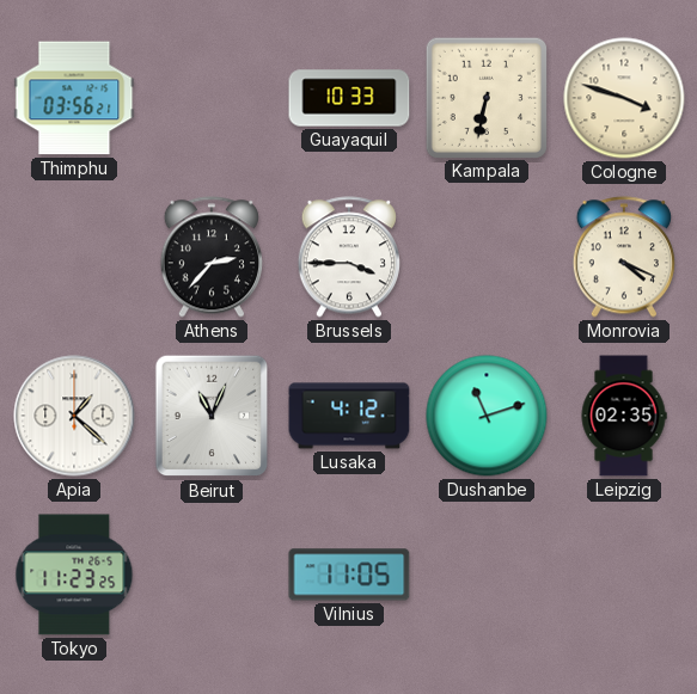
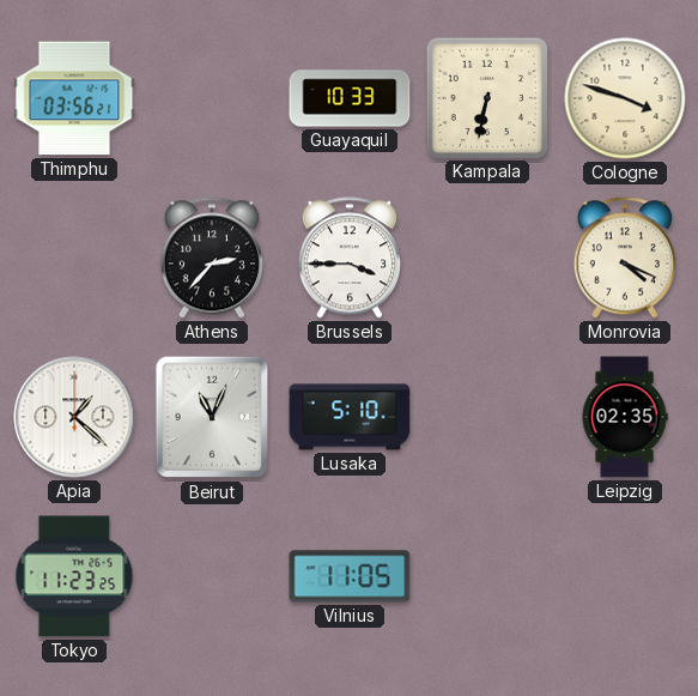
Lusaka: 4:12 -> 5:10
Dushanbe: 11:12 -> none
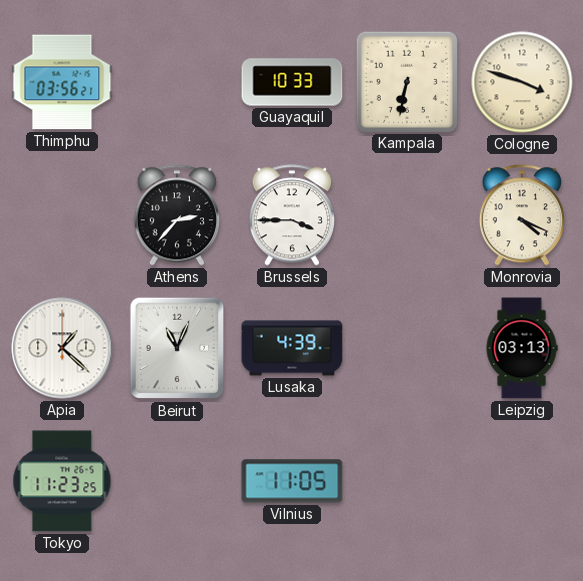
Lusaka: 5:10 -> 4:39
Leipzig: 02:35 -> 03:13
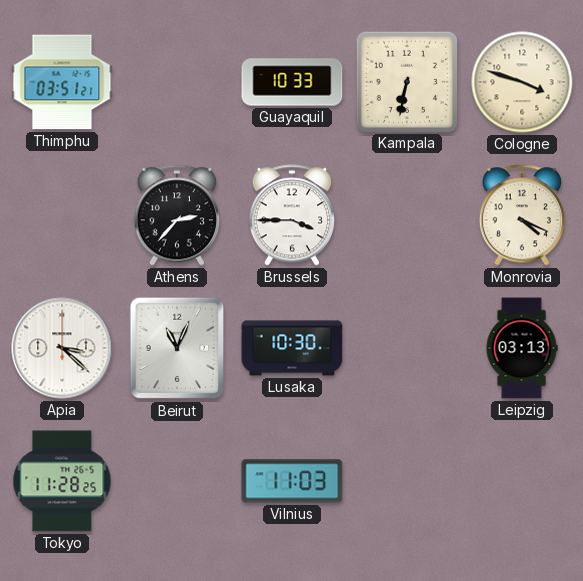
Thimphu: 03:56 -> 03:51
Apia: 1:22 -> 3:22
Lusaka: 4:39 -> 10:30
Tokyo: 11:23 -> 11:28
Vilnius: 11:05 -> 11:03
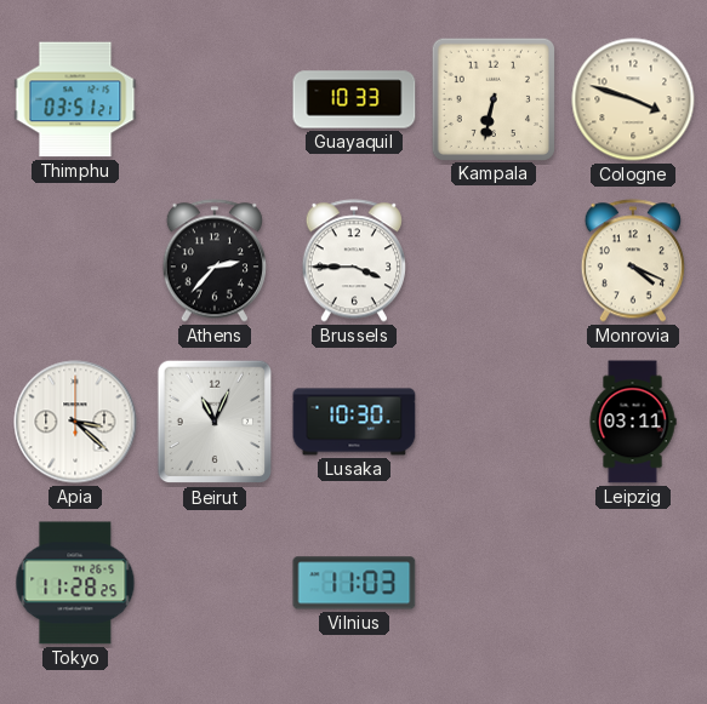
Leipzig: 03:13 -> 03:11
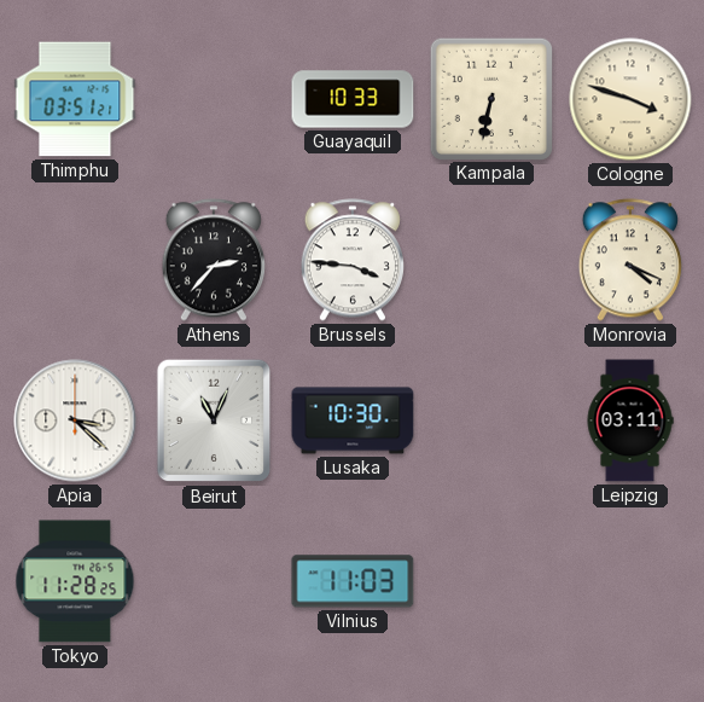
Brussels: 3:45 -> 3:46
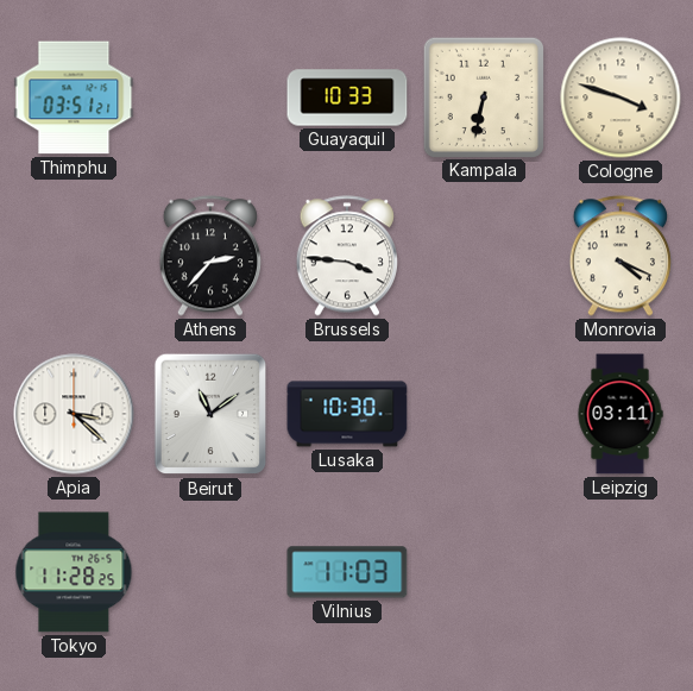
Beirut: 11:04 -> 11:09
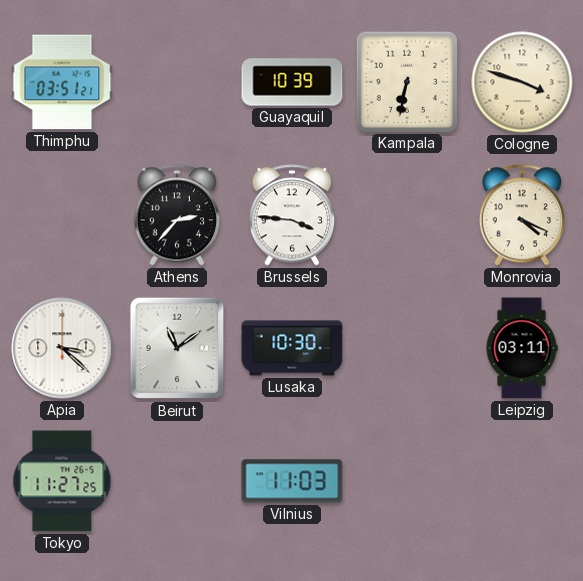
Guayaquil: 10:33 -> 10:39
Tokyo: 11:28 -> 11:27
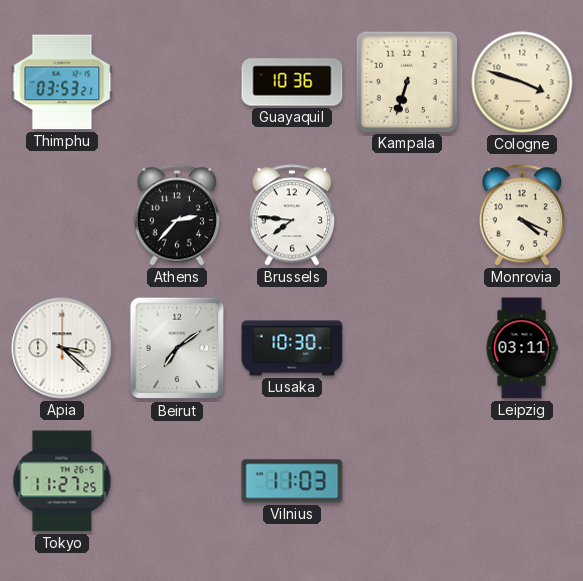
Thimphu: 03:51 -> 03:53
Guayaquil: 10:39 -> 10:36
Kampala: 6:32 -> 6:33
Brussels: 3:46 -> 7:46
Beirut: 11:09 -> 7:09
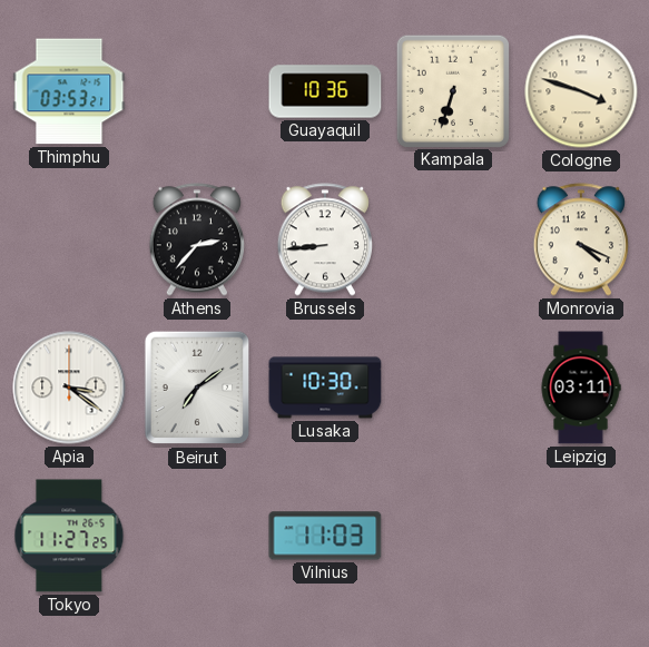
Brussels: 7:46 -> 8:44
Apia: 3:22 -> 3:21
